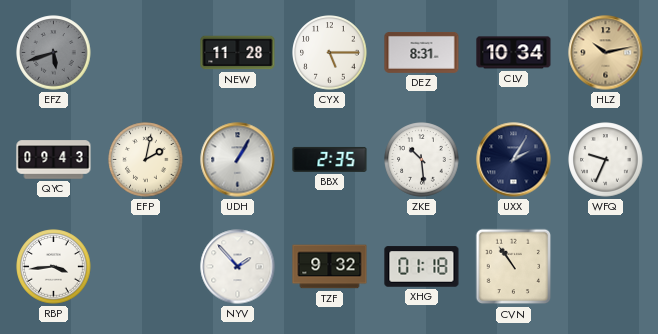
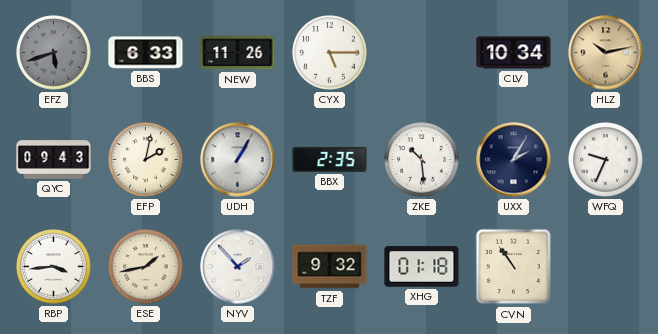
BBS: none -> 6:33
NEW: 11:28 -> 11:26
DEZ: 8:31 -> none
ESE: none -> 1:43
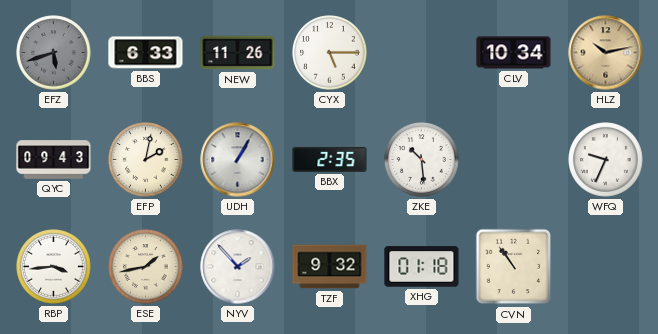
UXX: 2:05 -> none
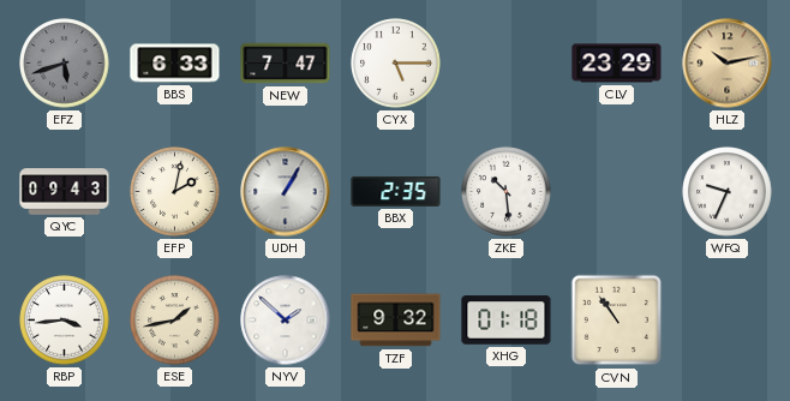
NEW: 11:26 -> 7:47
CLV: 10:34 -> 23:29
NYV: 1:53 -> 1:52
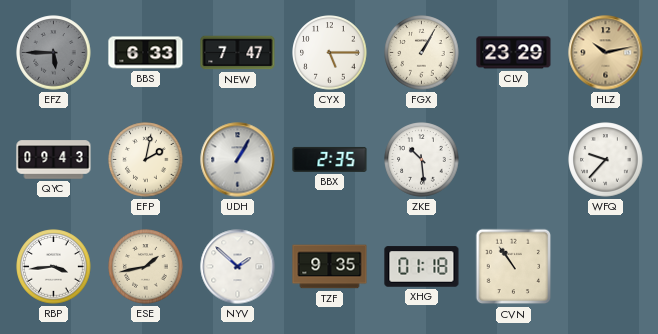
EFZ: 5:42 -> 5:45
FGX: none -> 1:05
WFQ: 9:34 -> 9:37
TZF: 9:32 -> 9:35
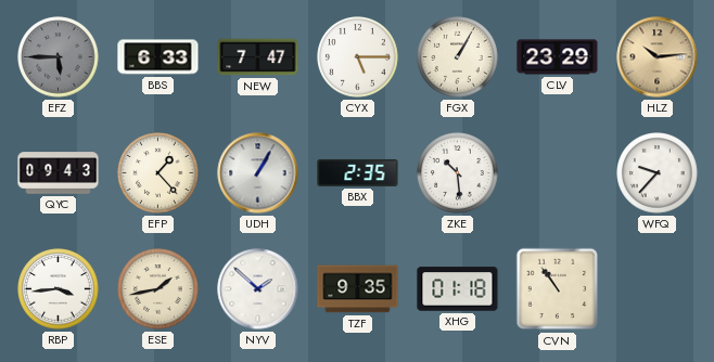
HLZ: 10:13 -> 10:14
EFP: 2:02 -> 1:23
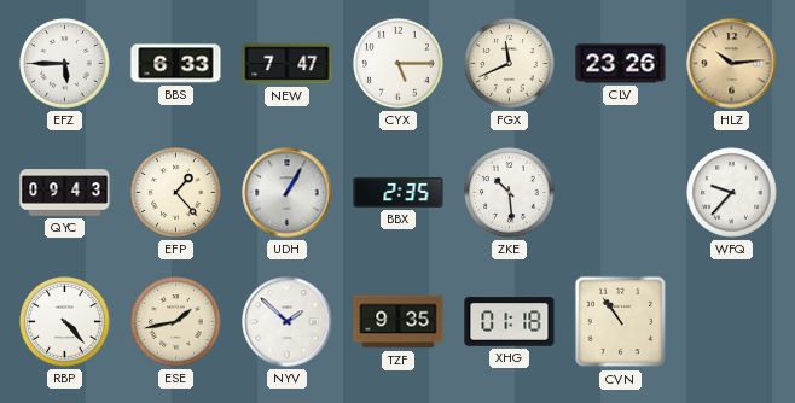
EFZ dial: grey -> white
FGX: 1:05 -> 11:41
CLV: 23:29 -> 23:26
RBP: 3:44 -> 4:23
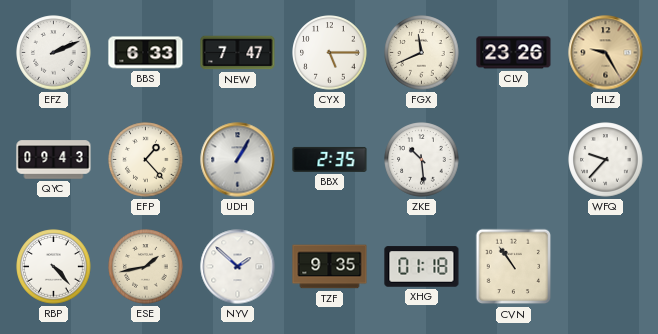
EFZ: 5:45 -> 2:11
HLZ: 10:14 -> 9:25
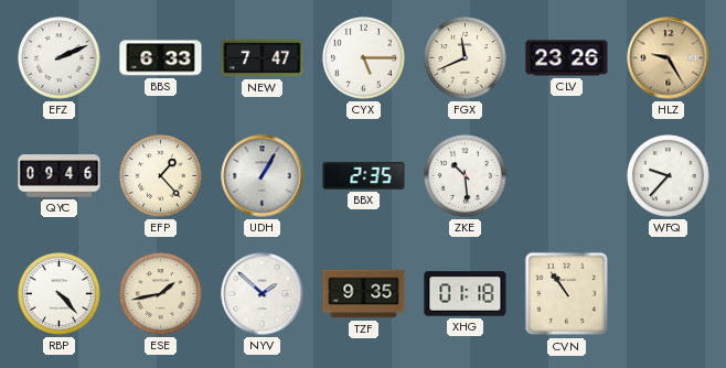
QYC: 09:43 -> 09:46
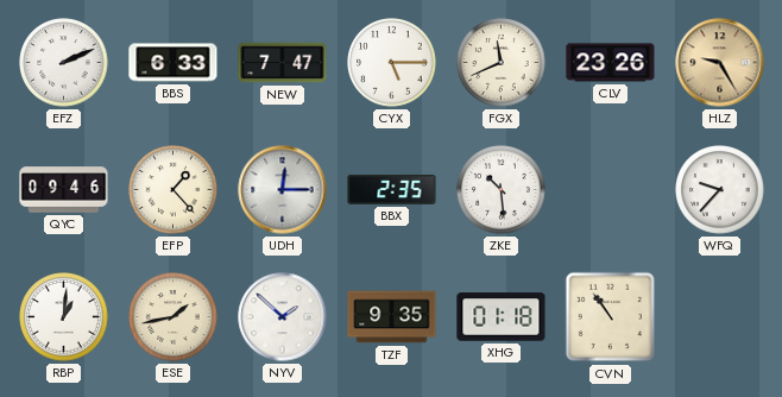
UDH: 1:05 -> 12:15
RBP: 4:23 -> 1:01
